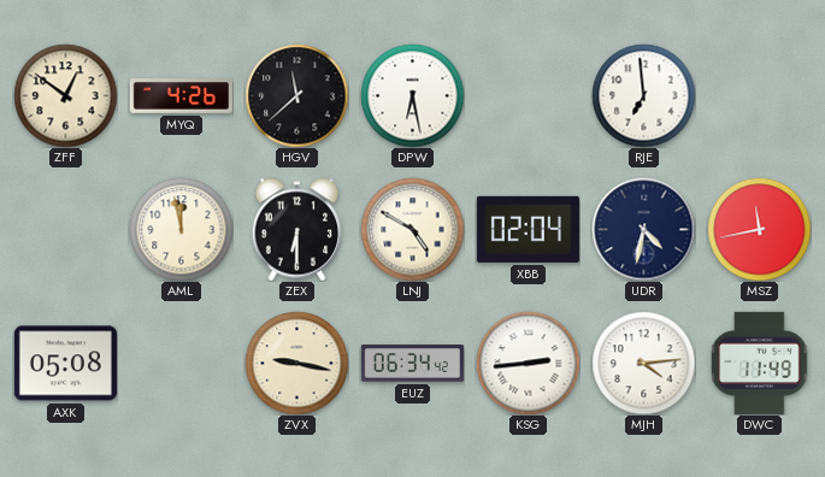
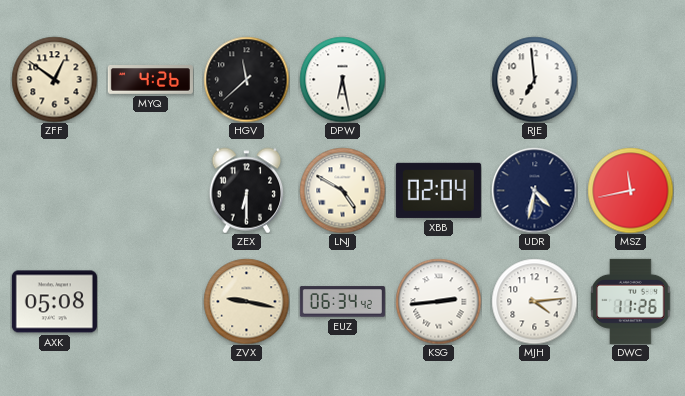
AML: 11:58 -> none
DWC: 11:49 -> 11:26
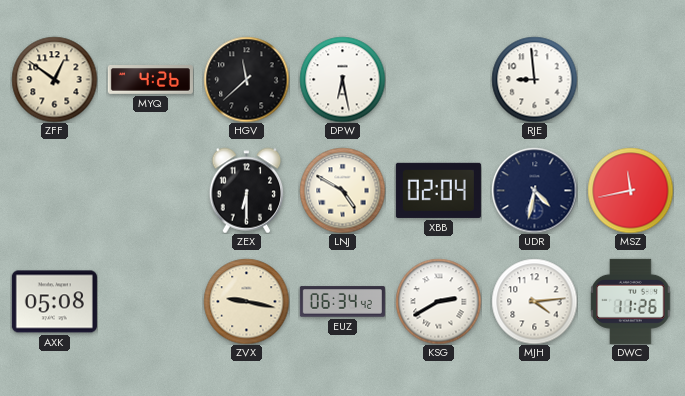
RJE: 6:59 -> 8:59
KSG: 2:44 -> 2:40
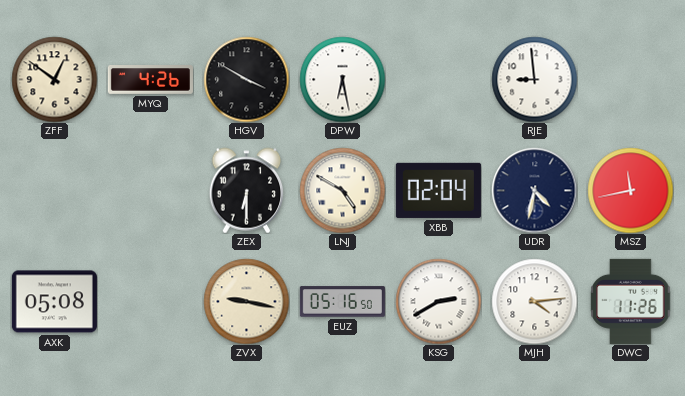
HGV: 11:38 -> 3:50
EUZ: 06:34 -> 05:16
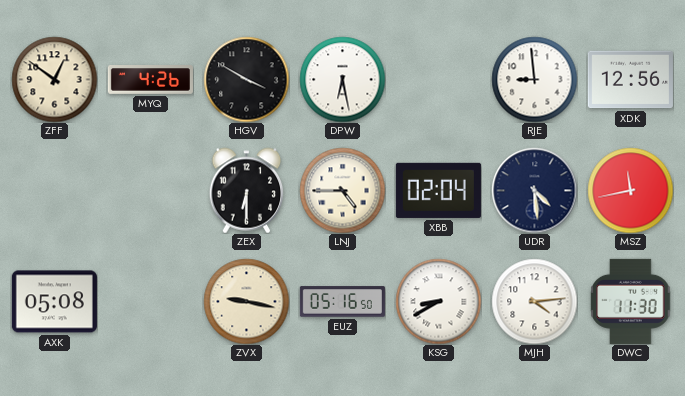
XDK: none -> 12:56
LNJ: 4:50 -> 4:45
UDR: 4:32 -> 4:29
KSG: 2:40 -> 8:40
DWC: 11:26 -> 11:30
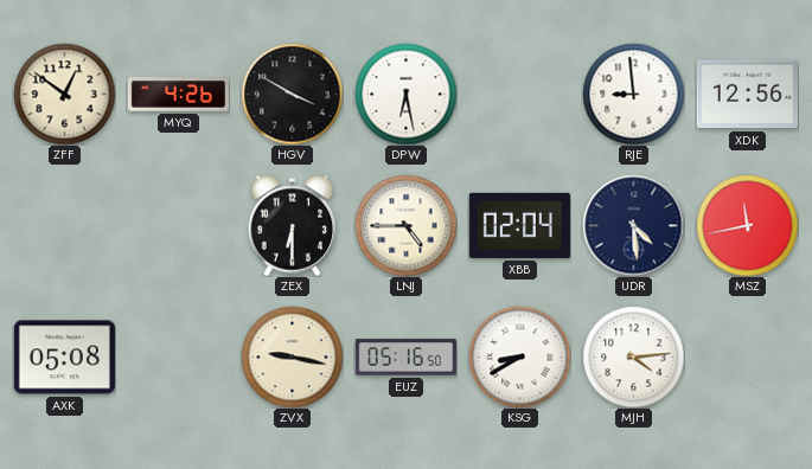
DWC: 11:30 -> none
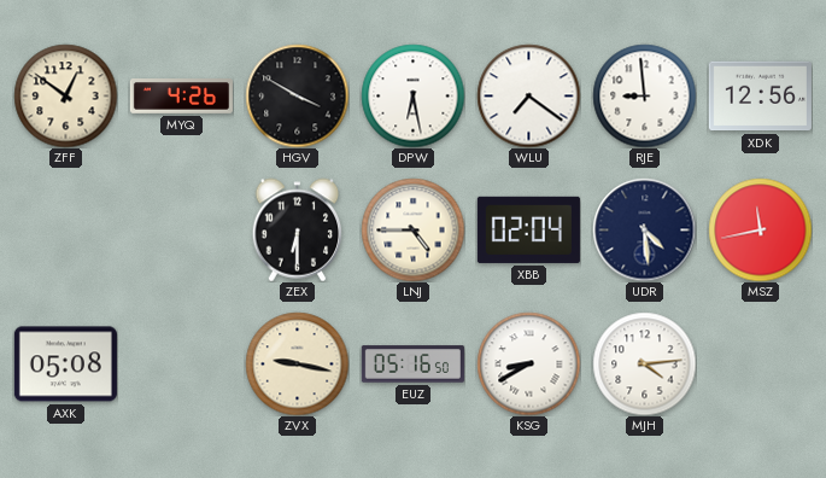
WLU: none -> 7:21
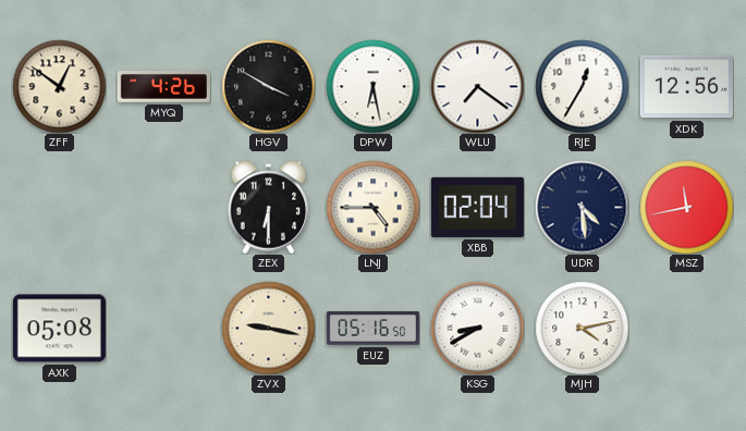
RJE: 8:59 -> 12:35
MJH: 4:14 -> 4:13
